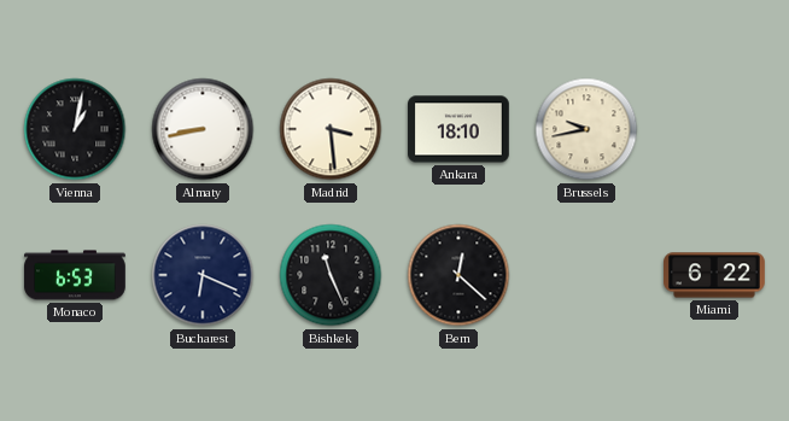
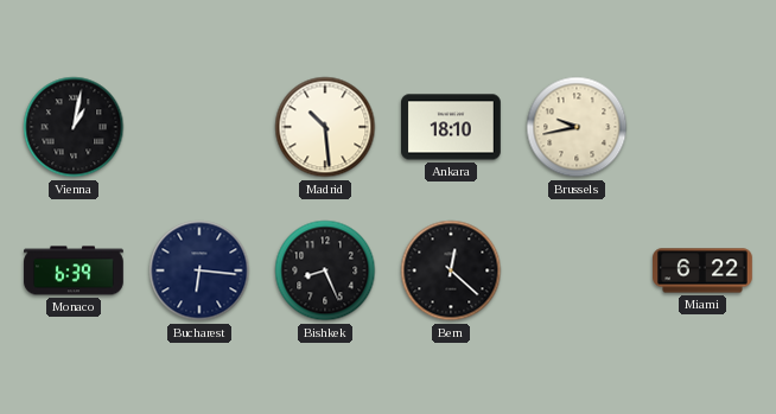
Almaty: 8:43 -> none
Madrid: 3:29 -> 10:29
Monaco: 6:53 -> 6:39
Bucharest: 6:19 -> 6:16
Bishkek: 11:26 -> 8:26
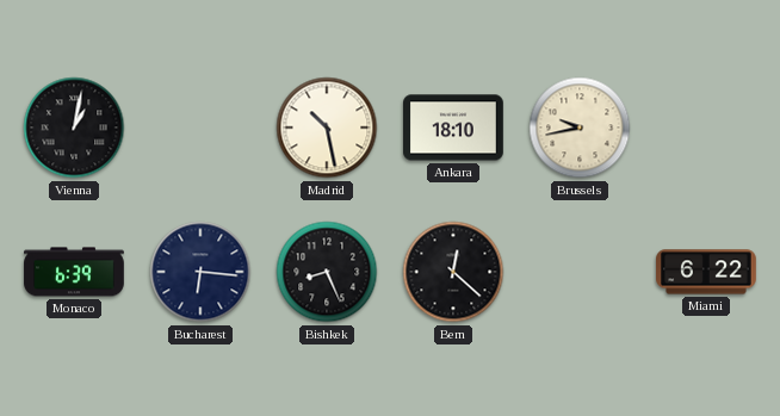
Madrid: 10:29 -> 10:28
